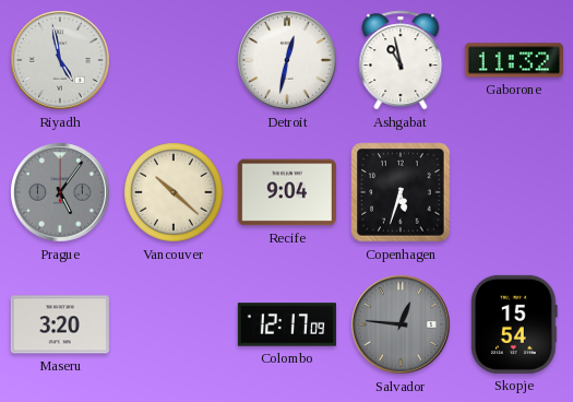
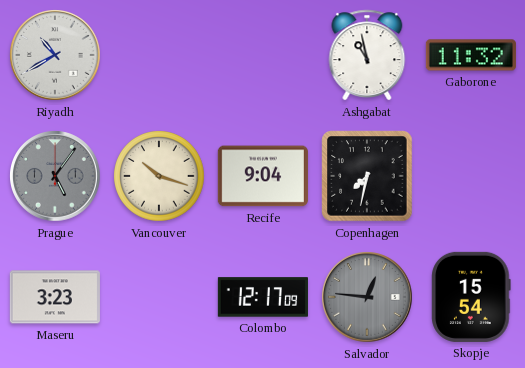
Riyadh: 4:58 -> 10:40
Detroit: 12:32 -> none
Vancouver: 10:22 -> 10:18
Copenhagen: 5:33 -> 7:32
Maseru: 3:20 -> 3:23
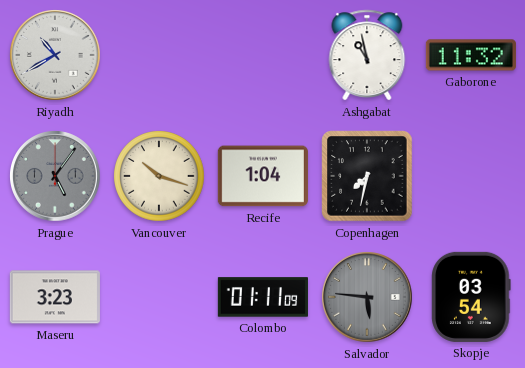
Recife: 9:04 -> 1:04
Colombo: 12:17 -> 01:11
Salvador: 12:46 -> 5:46
Skopje: 15:54 -> 03:54
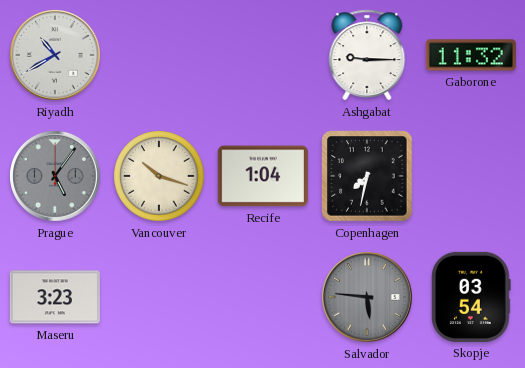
Ashgabat: 10:58 -> 9:15
Colombo: 01:11 -> none
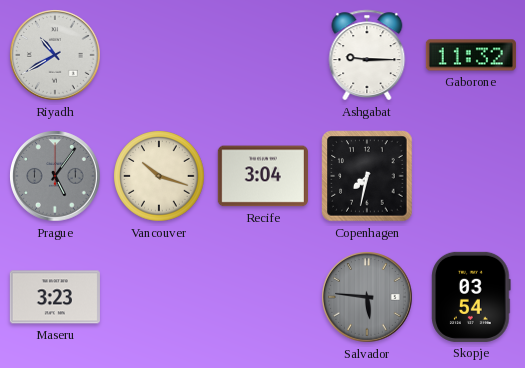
Recife: 1:04 -> 3:04
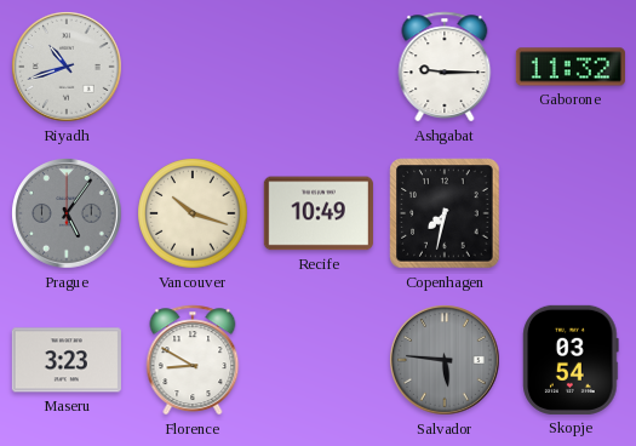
Riyadh: 10:40 -> 10:42
Recife: 3:04 -> 10:49
Florence: none -> 8:50
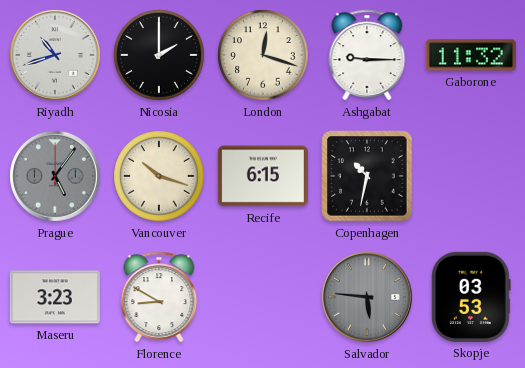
Nicosia: none -> 2:00
London: none -> 12:18
Recife: 10:49 -> 6:15
Copenhagen: 7:32 -> 10:32
Skopje: 03:54 -> 03:53
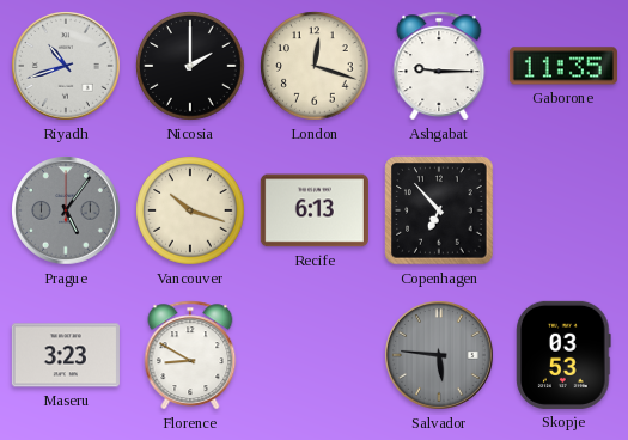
Gaborone: 11:32 -> 11:35
Recife: 6:15 -> 6:13
Copenhagen: 10:32 -> 6:53
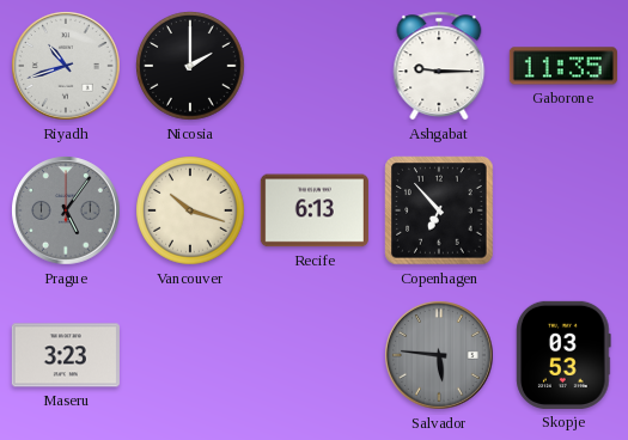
London: 12:18 -> none
Florence: 8:50 -> none
